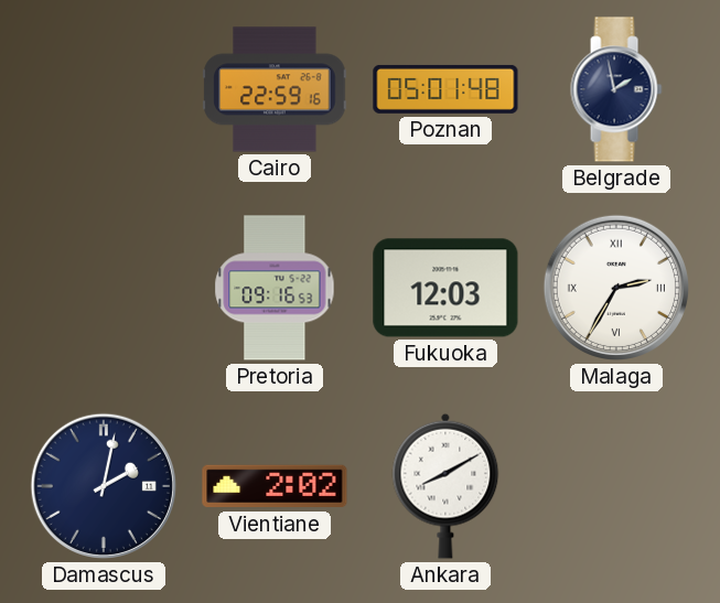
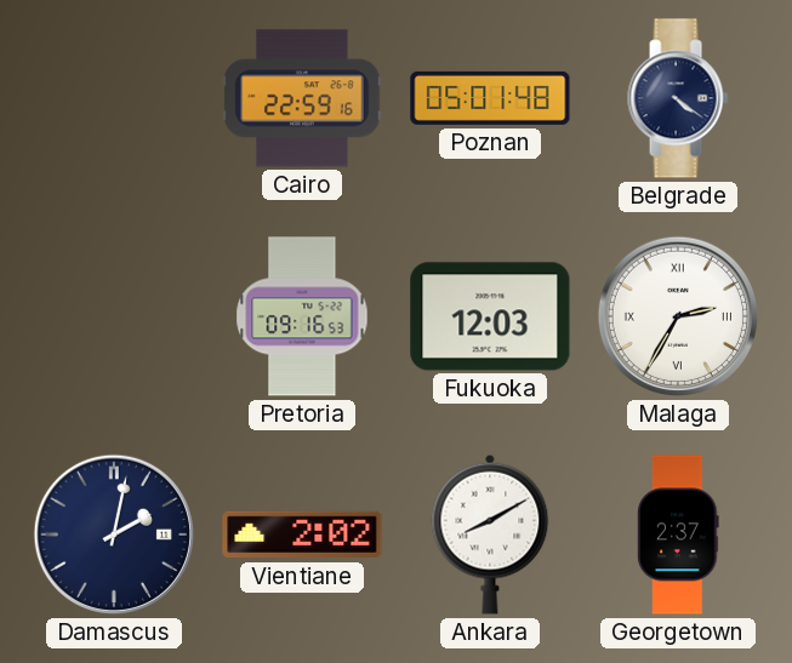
Belgrade: 1:58 -> 4:21
Georgetown: none -> 2:37
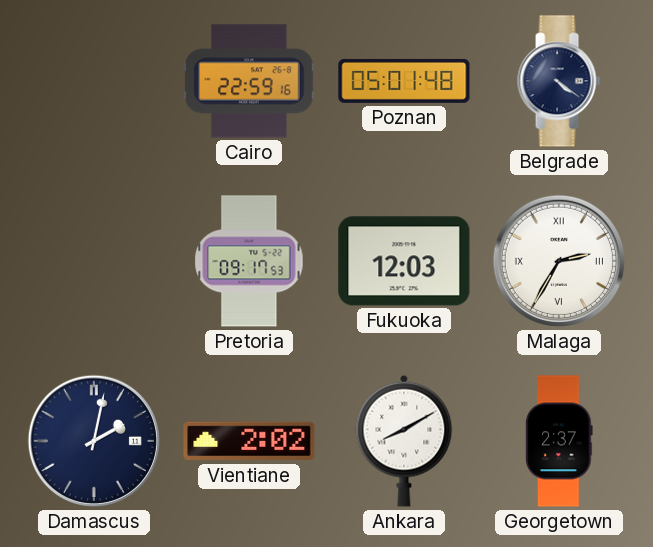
Pretoria: 09:16 -> 09:17
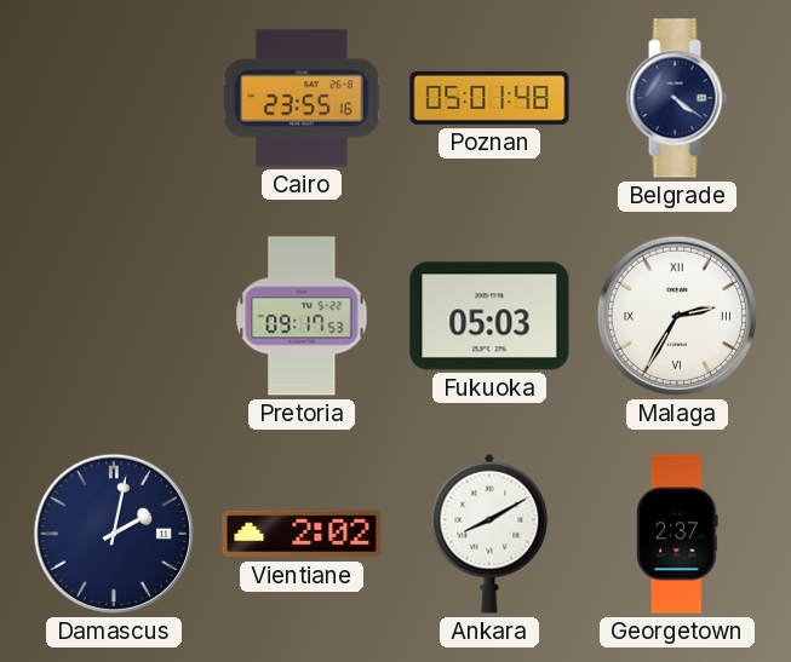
Cairo: 22:59 -> 23:55
Fukuoka: 12:03 -> 05:03
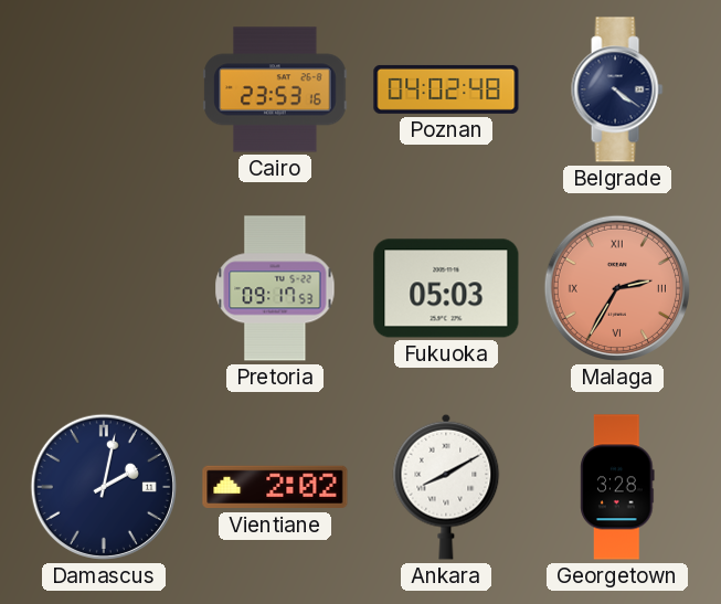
Cairo: 23:55 -> 23:53
Poznan: 05:01 -> 04:02
Malaga dial: white -> salmon
Georgetown: 2:37 -> 3:28
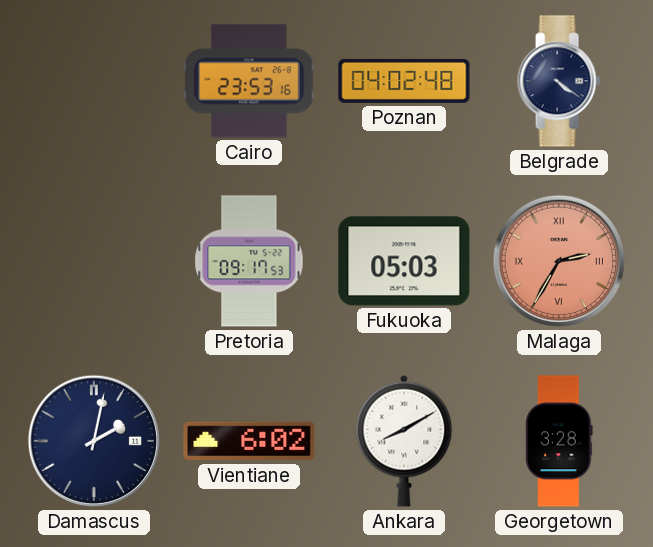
Vientiane: 2:02 -> 6:02
